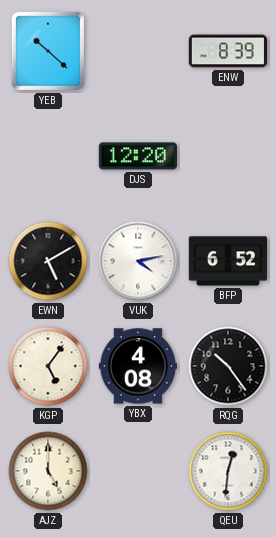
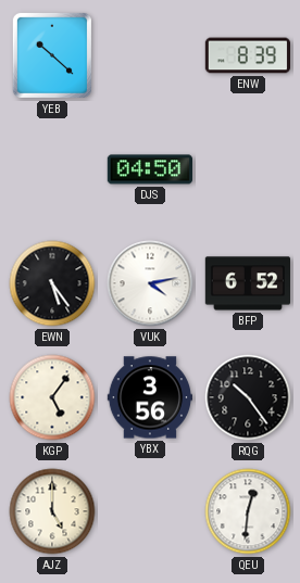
DJS: 12:20 -> 04:50
EWN: 5:10 -> 5:24
YBX: 4:08 -> 3:56
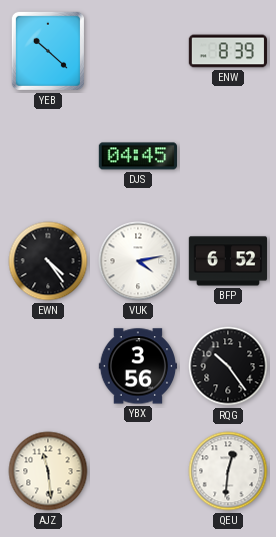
DJS: 04:50 -> 04:45
EWN: 5:24 -> 4:24
KGP: 5:06 -> none
AJZ: 5:00 -> 11:29
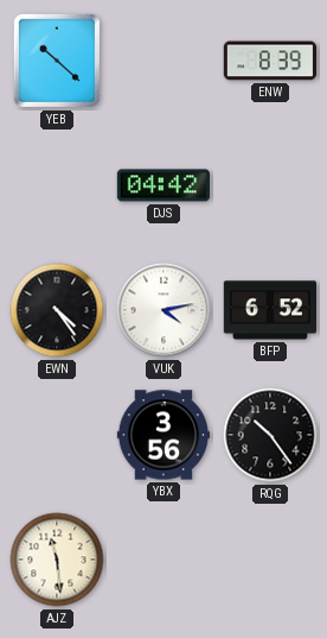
DJS: 04:45 -> 04:42
QEU: 12:31 -> none
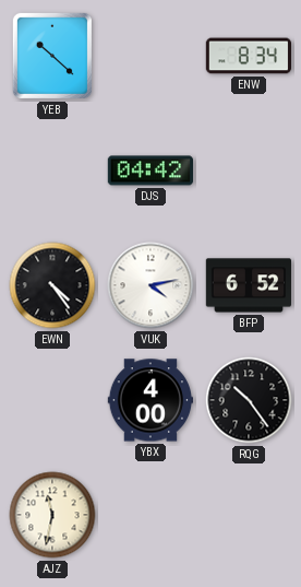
ENW: 8:39 -> 8:34
YBX: 3:56 -> 4:00
AJZ: 11:29 -> 11:32
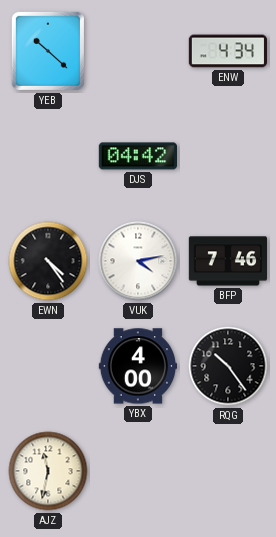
ENW: 8:34 -> 4:34
BFP: 6:52 -> 7:46
